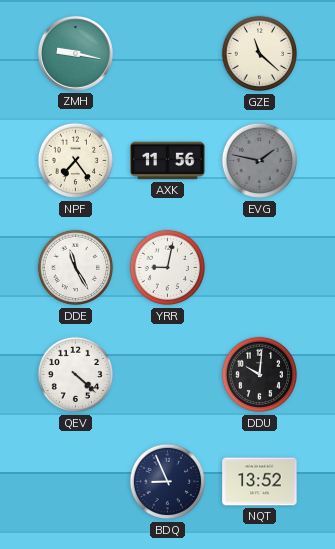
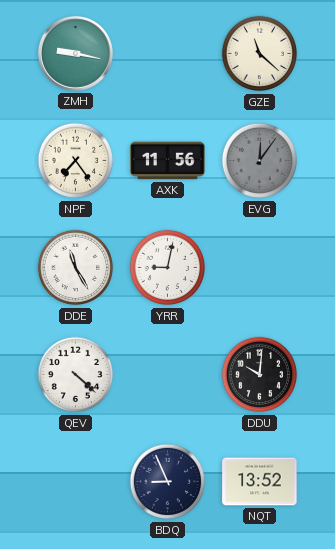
EVG: 1:47 -> 12:06
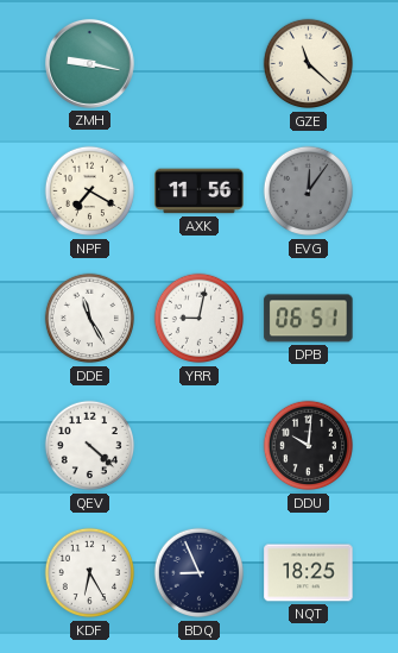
NPF: 7:24 -> 7:20
DPB: none -> 06:51
KDF: none -> 6:25
NQT: 13:52 -> 18:25
